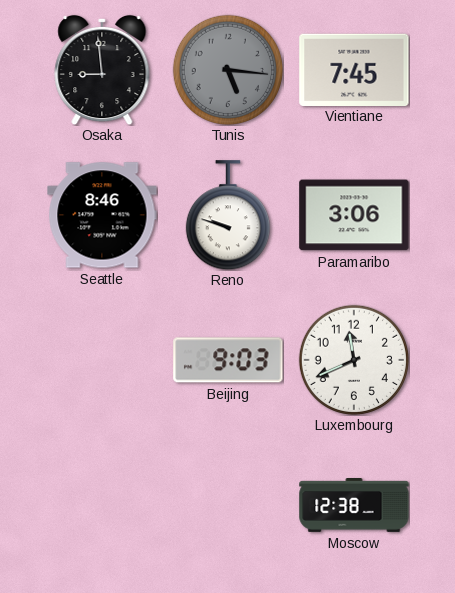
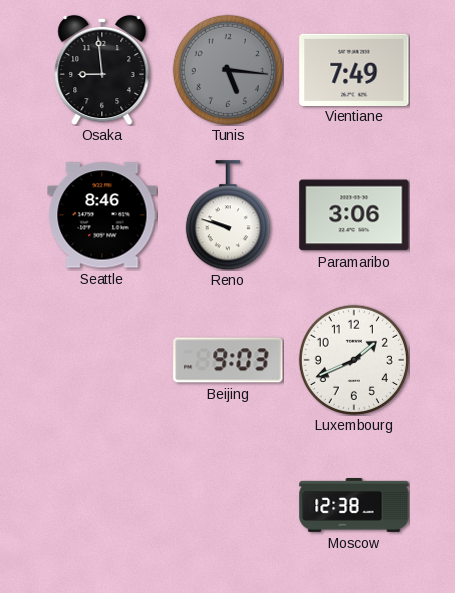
Vientiane: 7:45 -> 7:49
Luxembourg: 11:41 -> 1:41
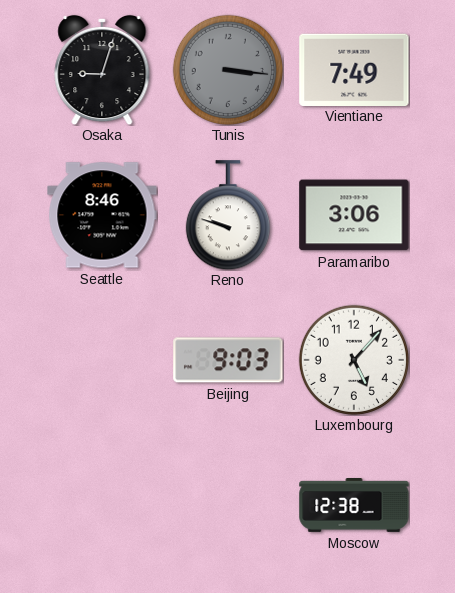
Osaka: 8:59 -> 9:03
Tunis: 5:16 -> 3:16
Luxembourg: 1:41 -> 5:07
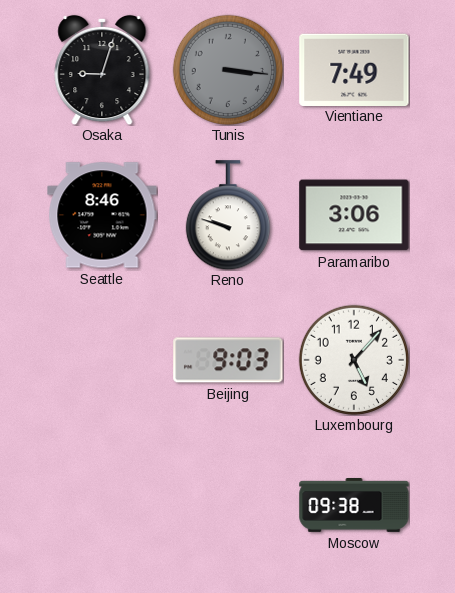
Moscow: 12:38 -> 09:38
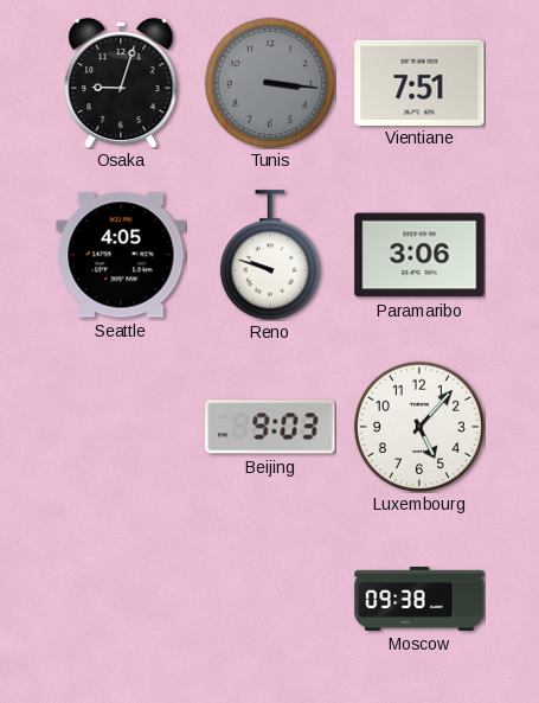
Vientiane: 7:49 -> 7:51
Seattle: 8:46 -> 4:05
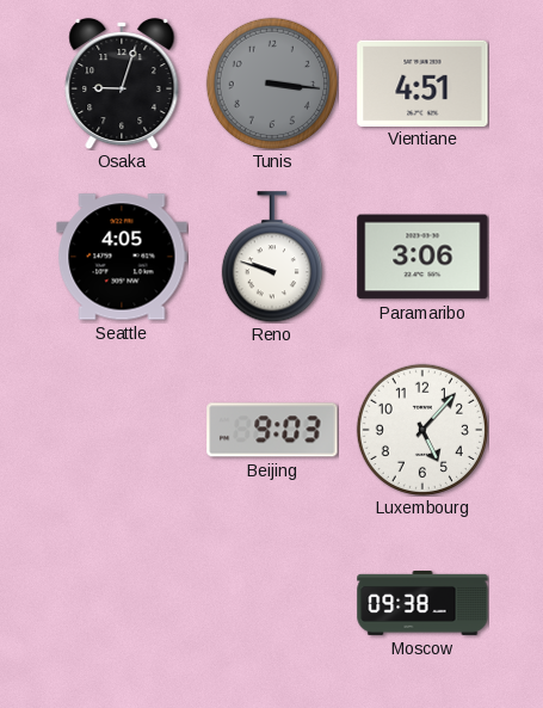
Vientiane: 7:51 -> 4:51
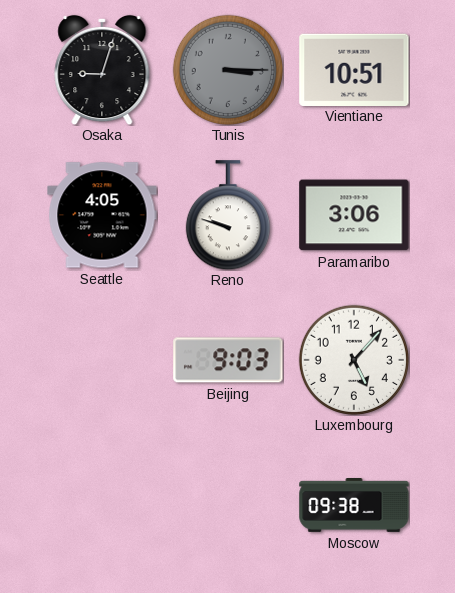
Tunis: 3:16 -> 3:15
Vientiane: 4:51 -> 10:51
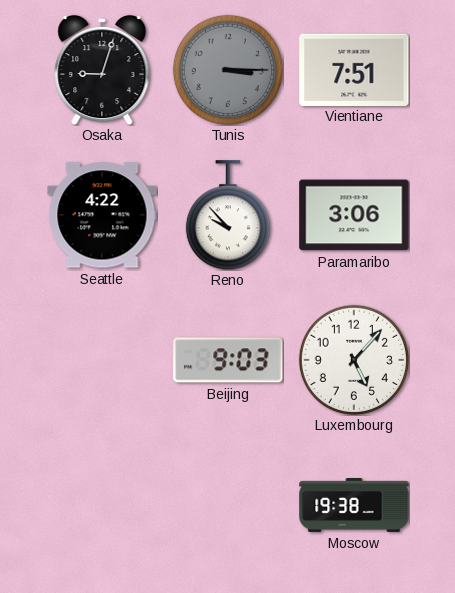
Vientiane: 10:51 -> 7:51
Seattle: 4:05 -> 4:22
Reno: 9:48 -> 9:53
Moscow: 09:38 -> 19:38
